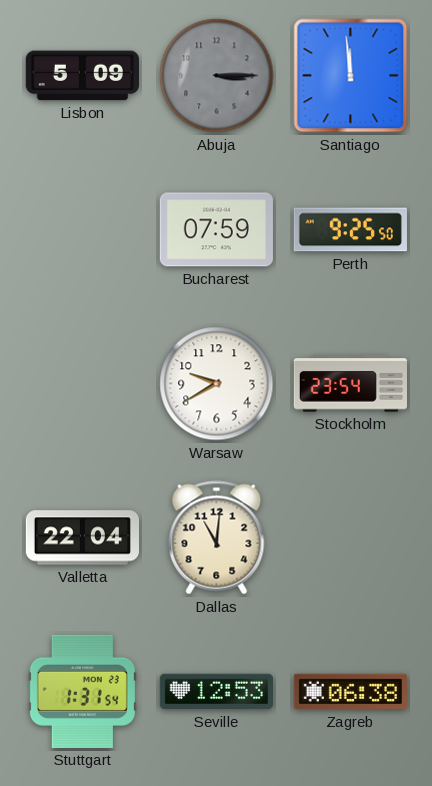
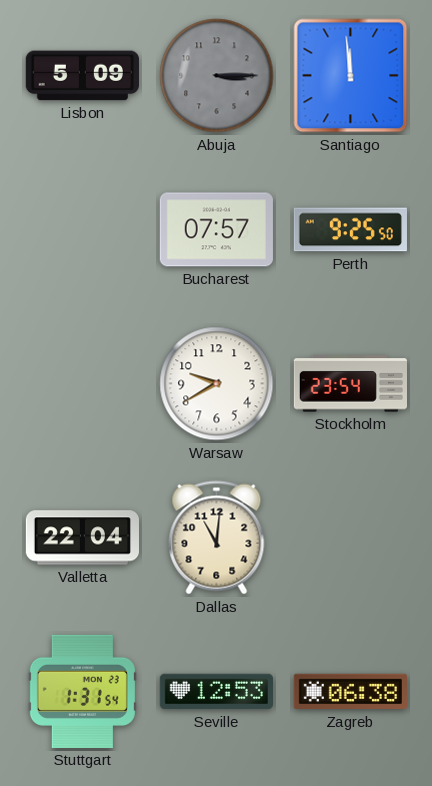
Bucharest: 07:59 -> 07:57
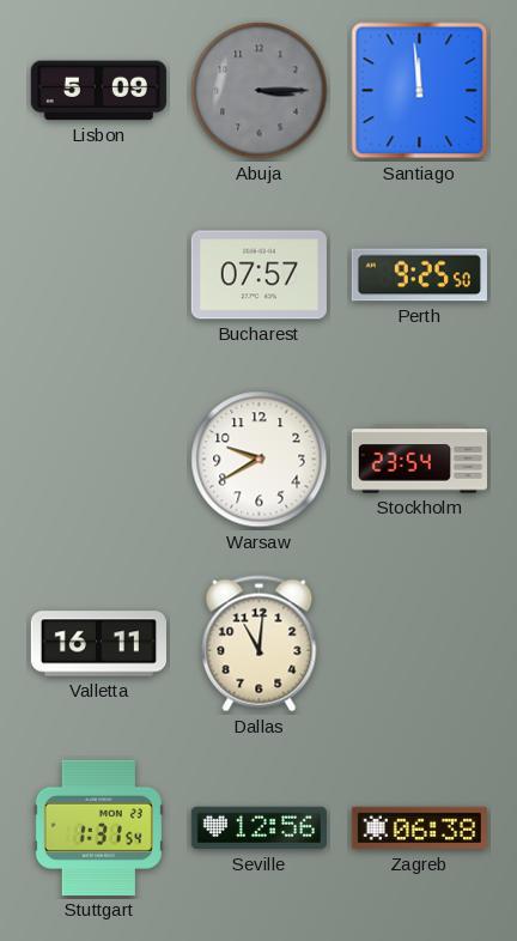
Valletta: 22:04 -> 16:11
Seville: 12:53 -> 12:56
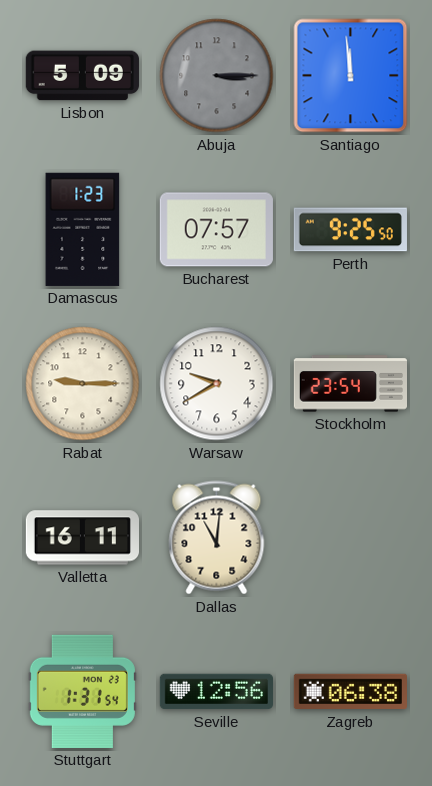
Damascus: none -> 1:23
Rabat: none -> 9:15
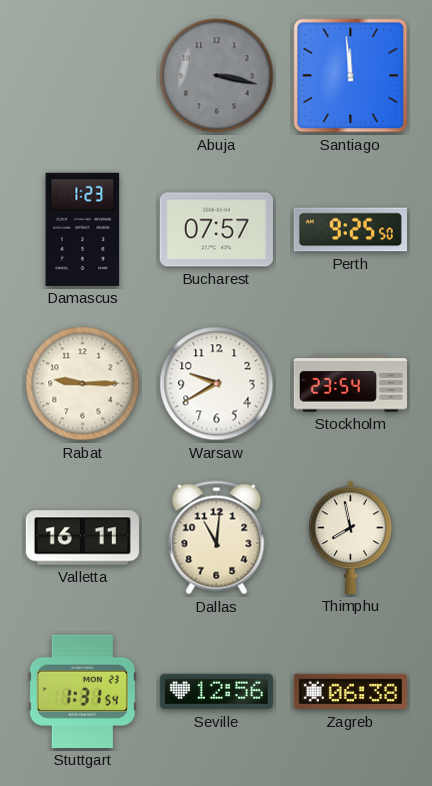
Lisbon: 5:09 -> none
Abuja: 3:15 -> 3:17
Thimphu: none -> 7:58
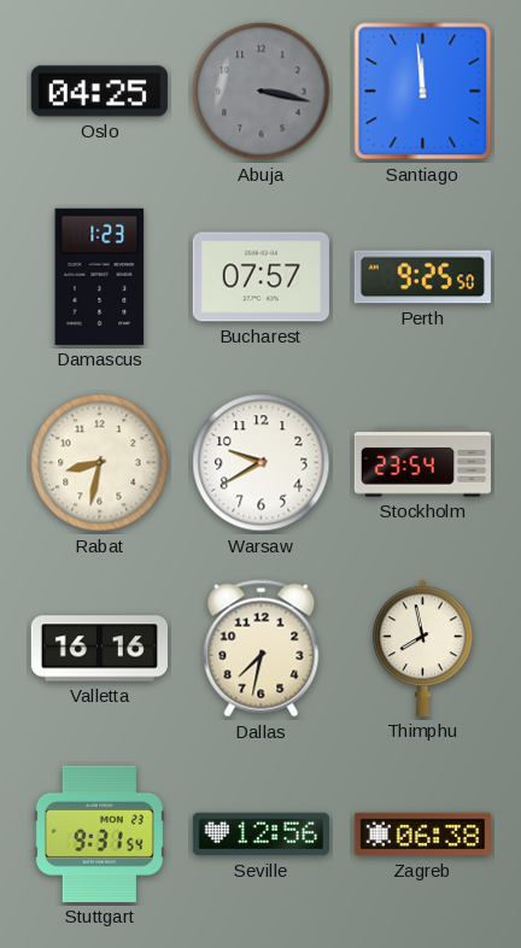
Oslo: none -> 04:25
Rabat: 9:15 -> 8:32
Valletta: 16:11 -> 16:16
Dallas: 11:01 -> 7:32
Stuttgart: 1:31 -> 9:31
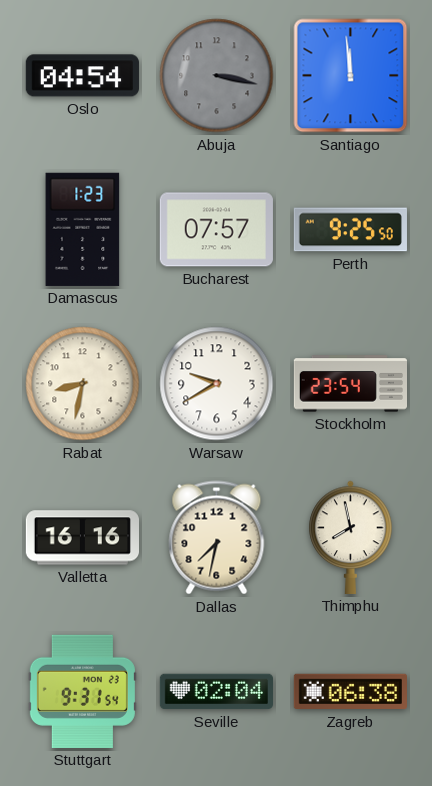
Oslo: 04:25 -> 04:54
Seville: 12:56 -> 02:04
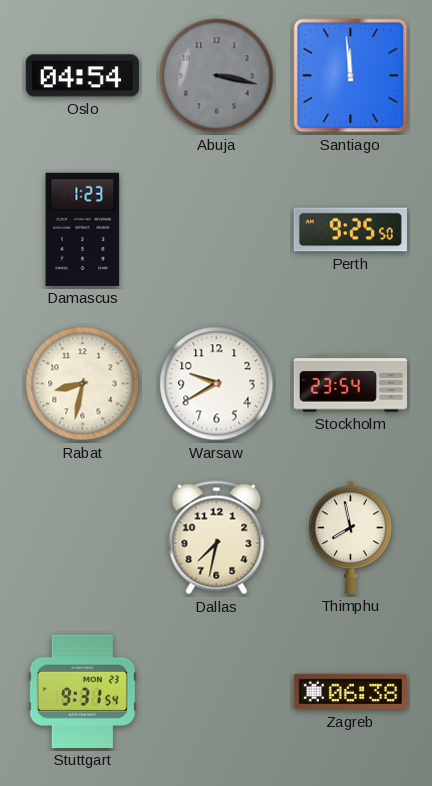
Bucharest: 07:57 -> none
Valletta: 16:16 -> none
Seville: 02:04 -> none
